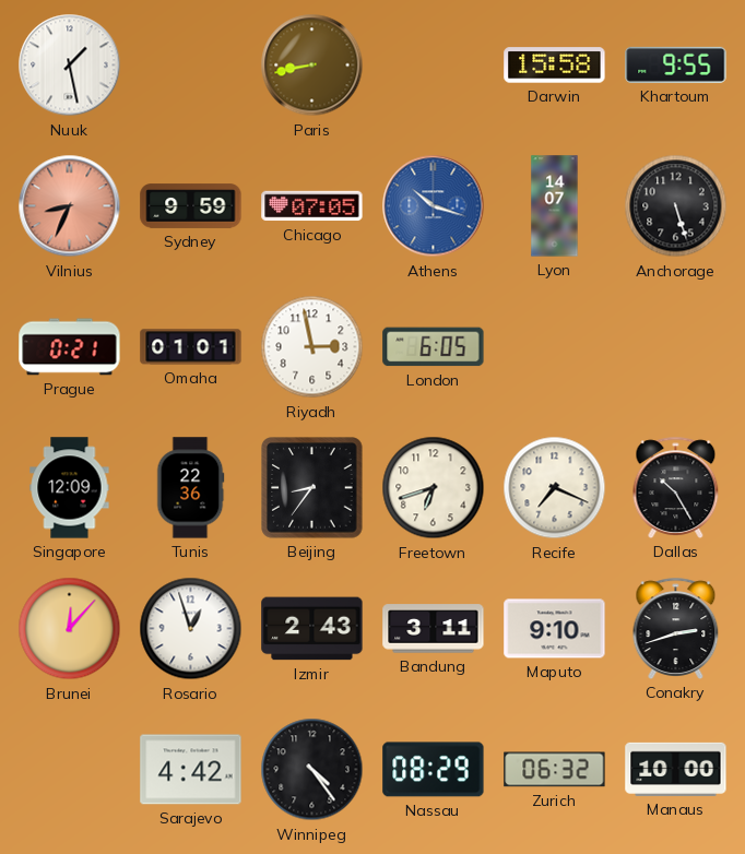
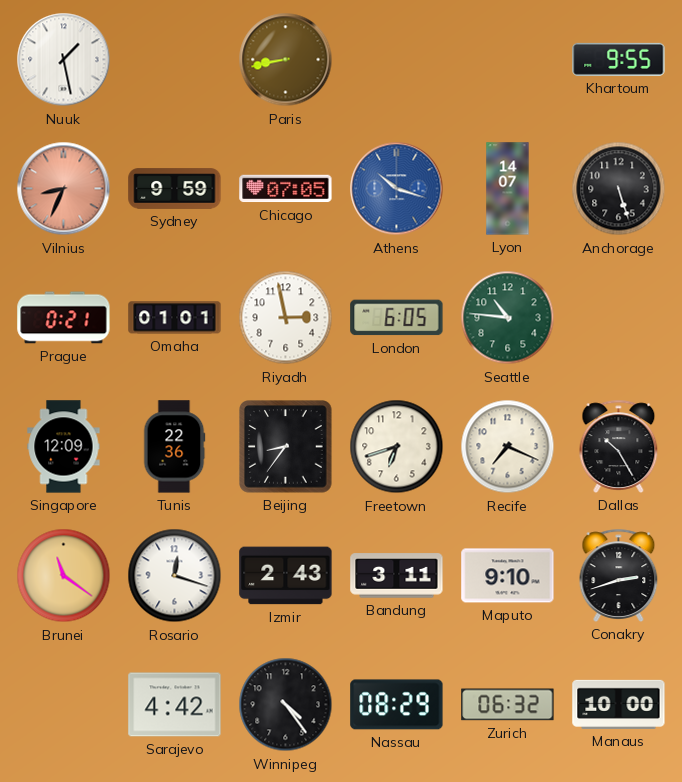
Darwin: 15:58 -> none
Seattle: none -> 10:46
Brunei: 12:07 -> 11:21
Rosario: 12:57 -> 12:18
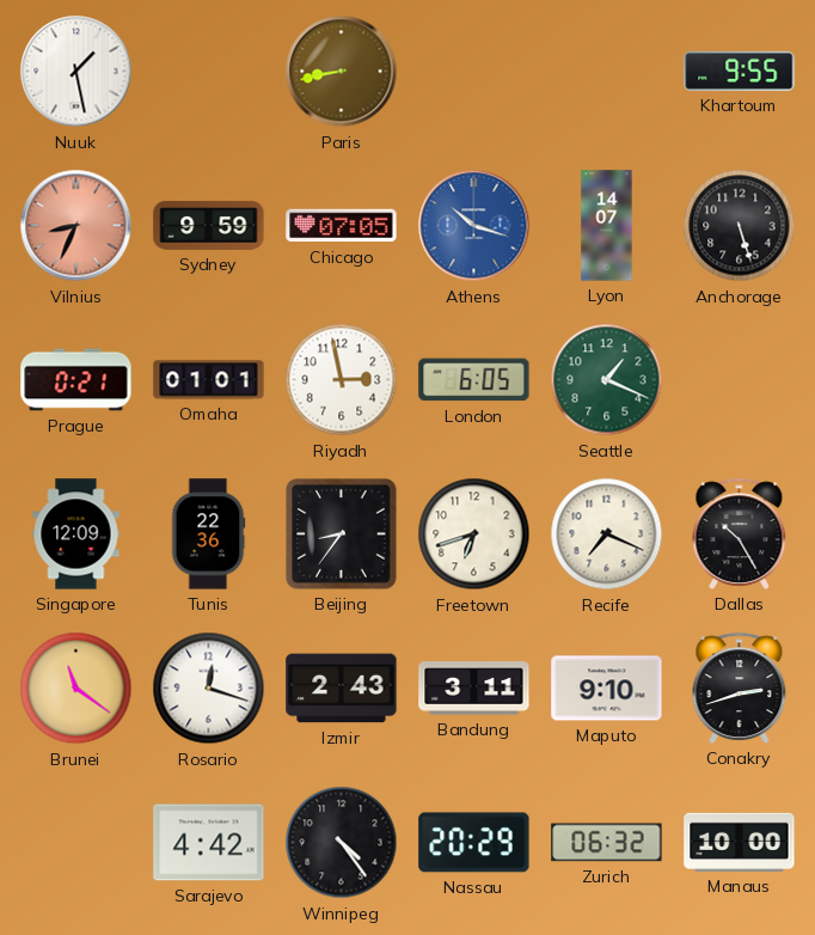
Seattle: 10:46 -> 1:19
Nassau: 08:29 -> 20:29
